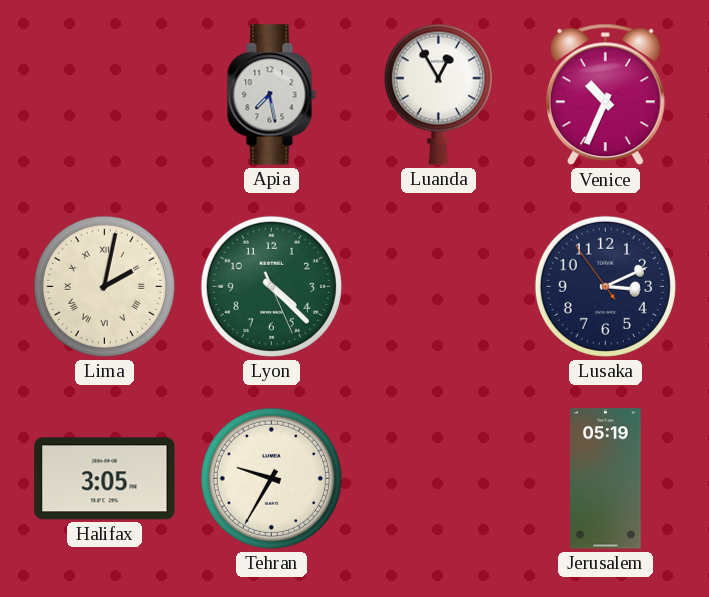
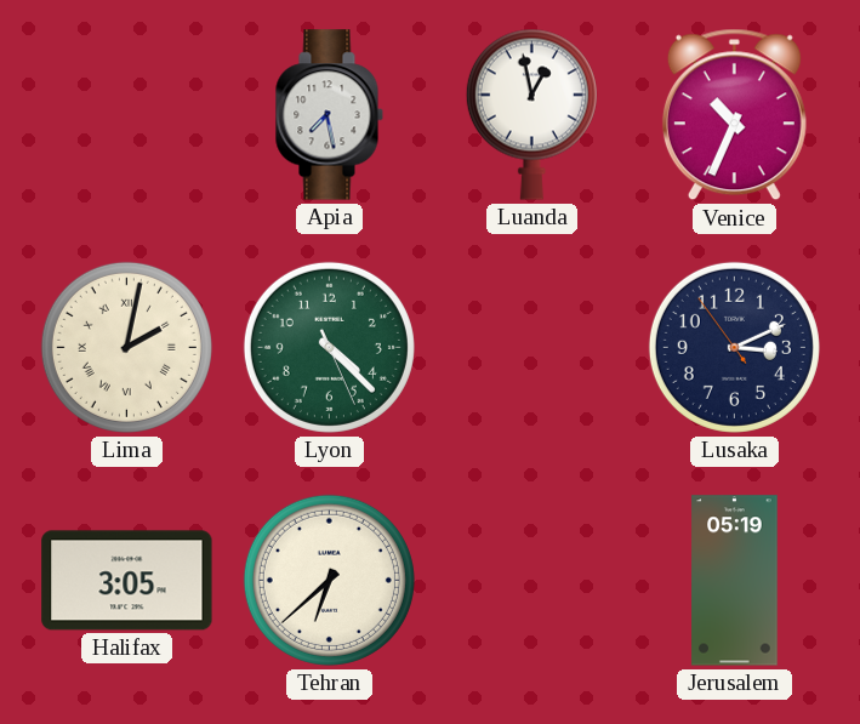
Luanda: 12:55 -> 12:58
Tehran: 9:35 -> 6:38
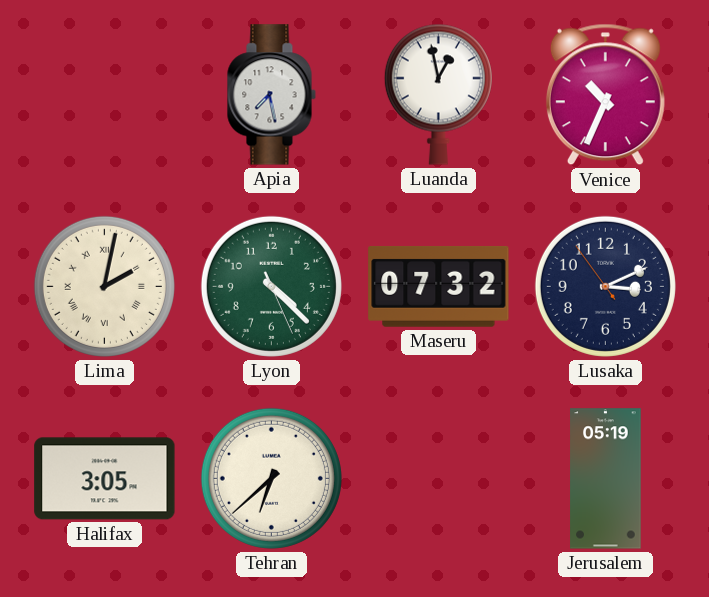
Maseru: none -> 07:32
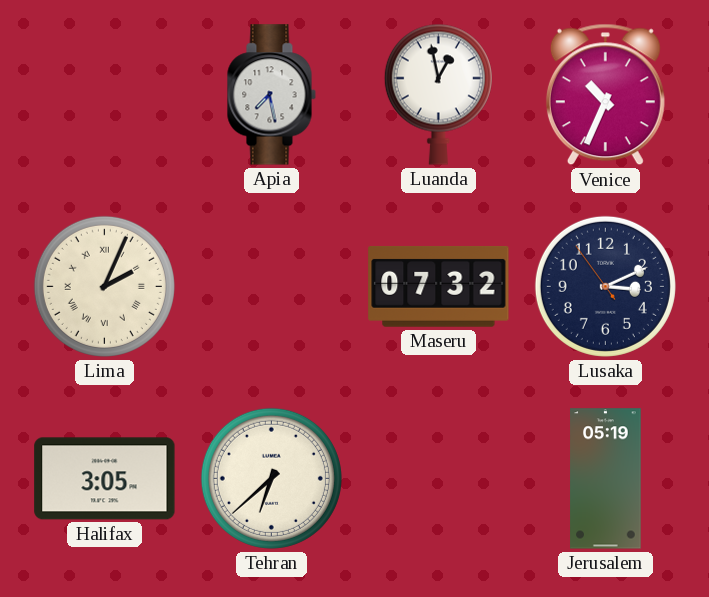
Lima: 2:02 -> 2:04
Lyon: 4:22 -> none
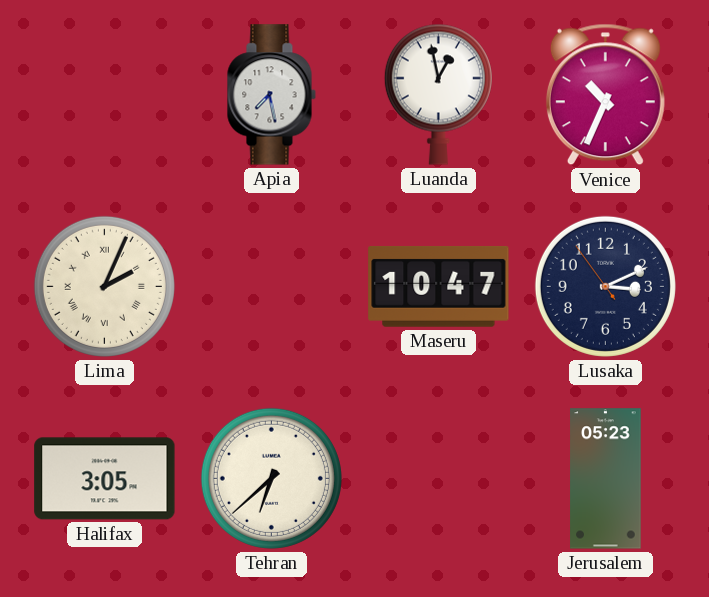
Maseru: 07:32 -> 10:47
Jerusalem: 05:19 -> 05:23
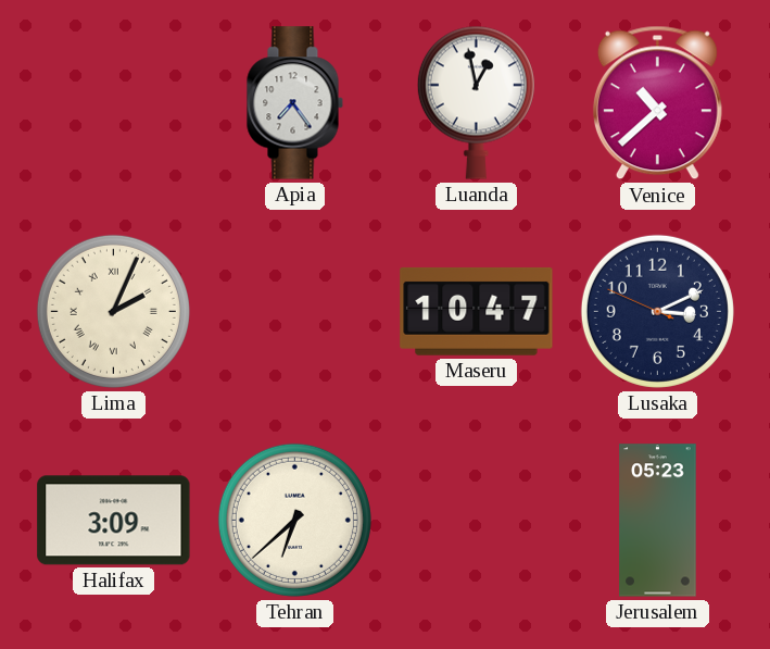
Apia: 7:28 -> 7:24
Venice: 10:34 -> 10:38
Lusaka: 3:10:54 -> 3:10:49
Halifax: 3:05 -> 3:09
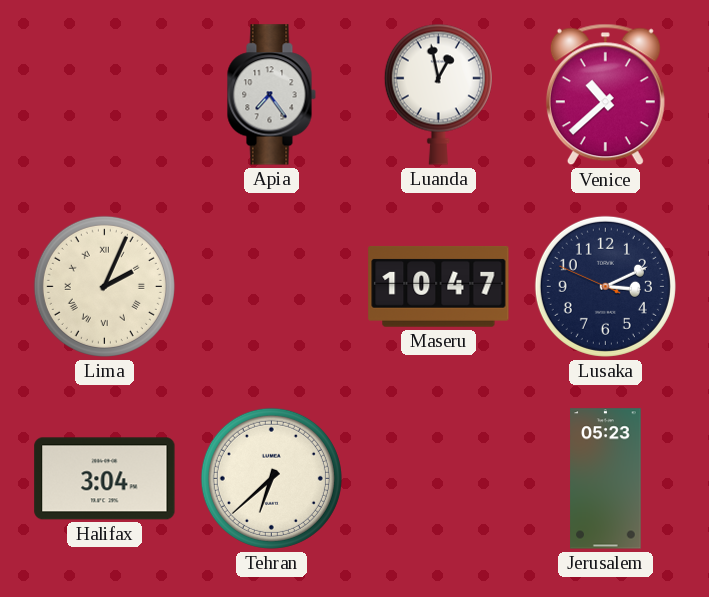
Halifax: 3:09 -> 3:04
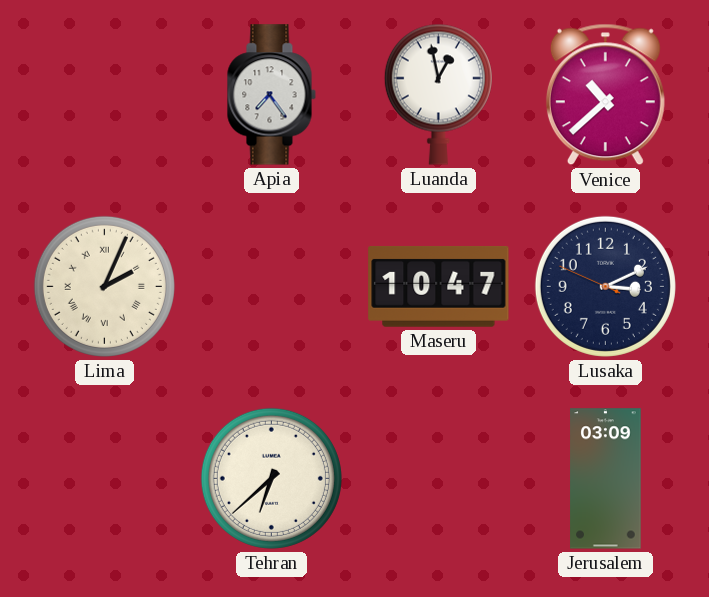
Halifax: 3:04 -> none
Jerusalem: 05:23 -> 03:09
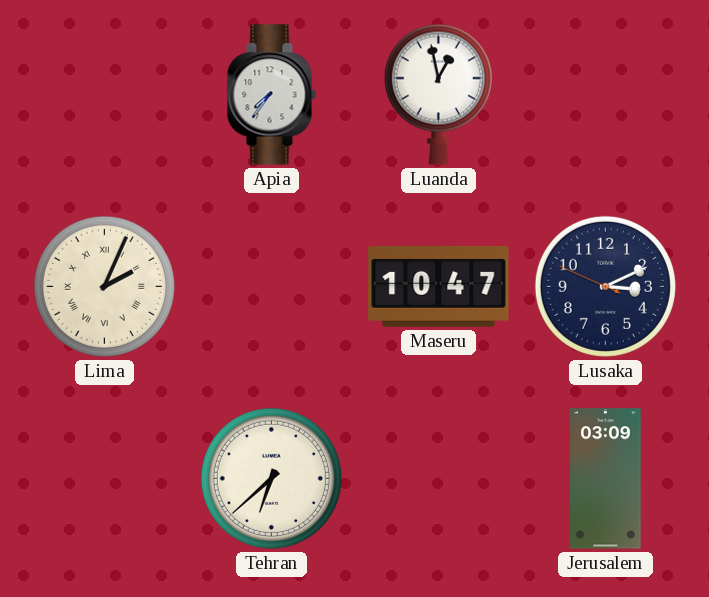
Apia: 7:24 -> 7:36
Venice: 10:38 -> none
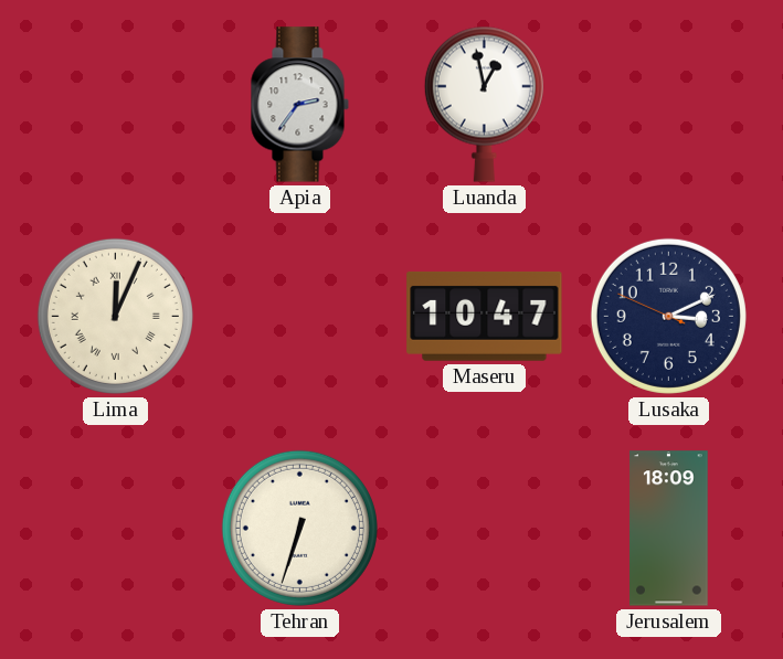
Apia: 7:36 -> 2:36
Lima: 2:04 -> 12:04
Tehran: 6:38 -> 6:33
Jerusalem: 03:09 -> 18:09
